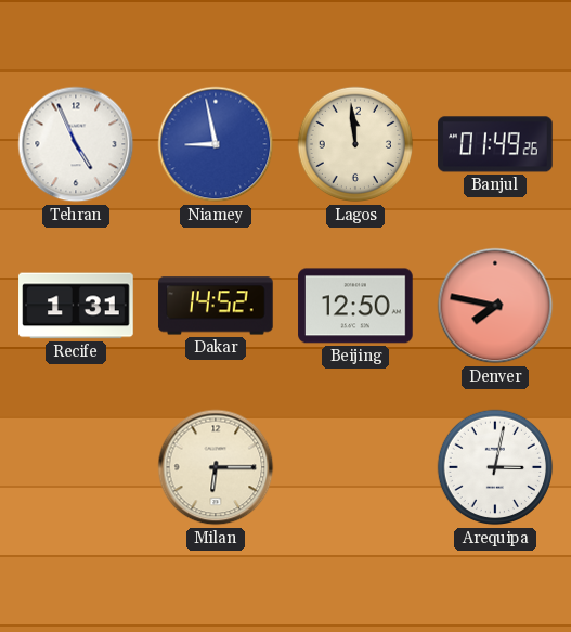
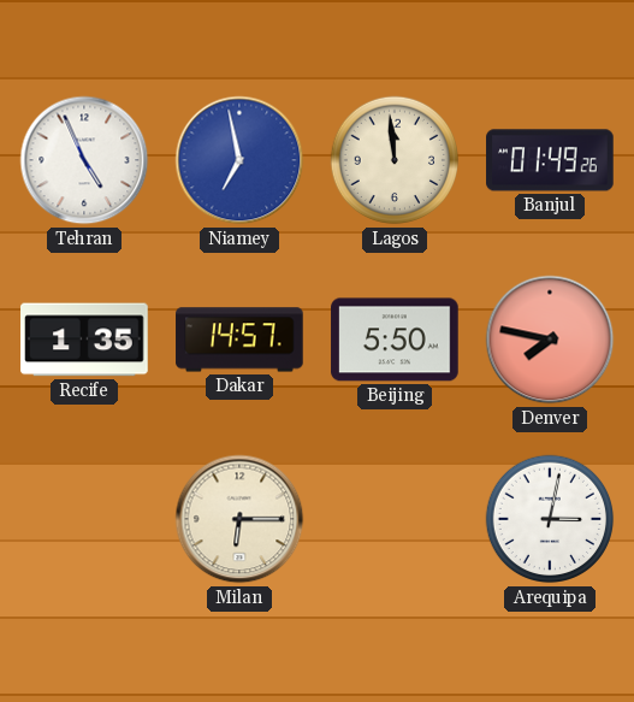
Niamey: 8:58 -> 6:58
Recife: 1:31 -> 1:35
Dakar: 14:52 -> 14:57
Beijing: 12:50 -> 5:50
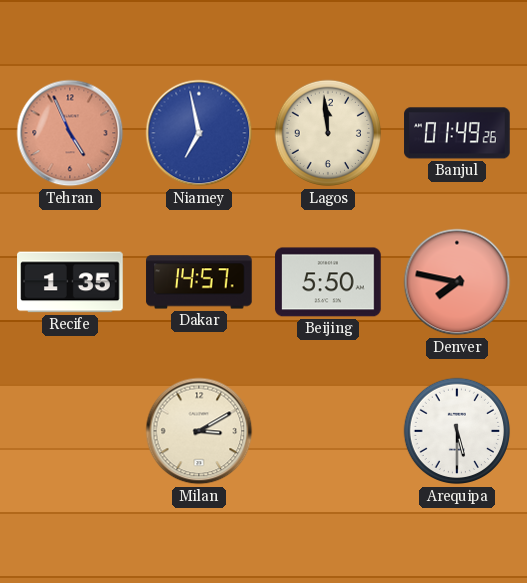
Tehran dial: white -> salmon
Milan: 6:15 -> 3:10
Arequipa: 3:02 -> 5:30
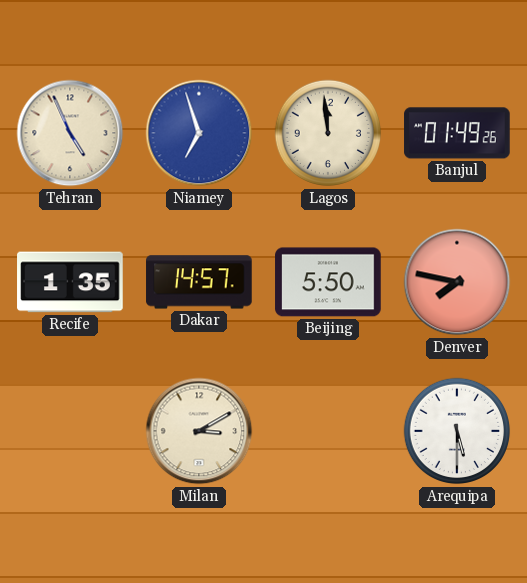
Tehran dial: salmon -> cream
Niamey: 6:58 -> 6:57
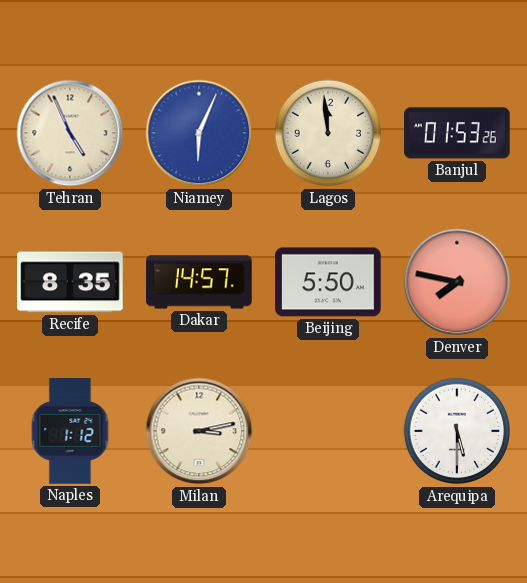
Niamey: 6:57 -> 6:04
Banjul: 01:49 -> 01:53
Recife: 1:35 -> 8:35
Naples: none -> 1:12
Milan: 3:10 -> 3:13
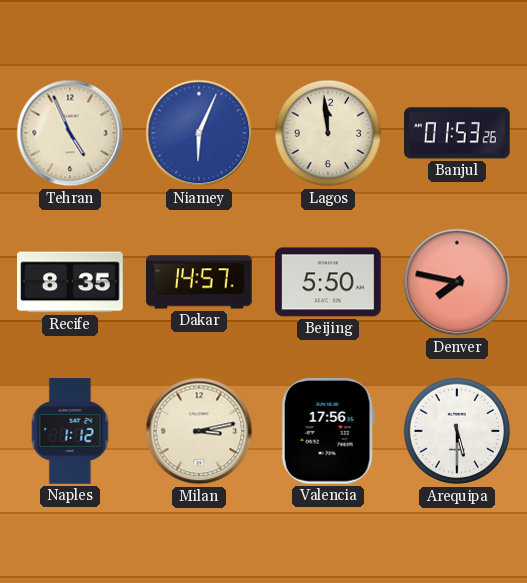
Valencia: none -> 17:56
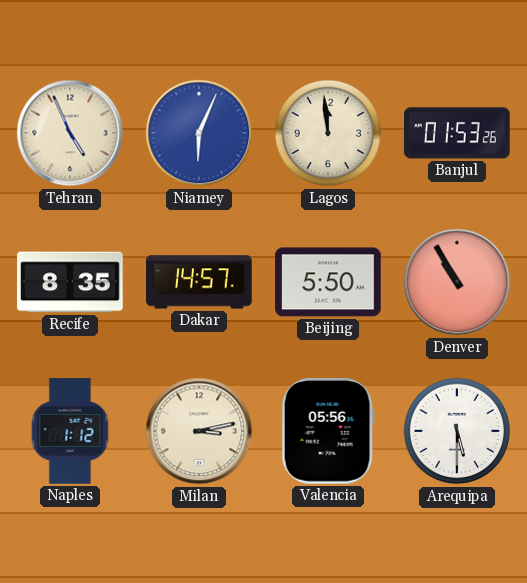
Denver: 7:47 -> 10:55
Valencia: 17:56 -> 05:56
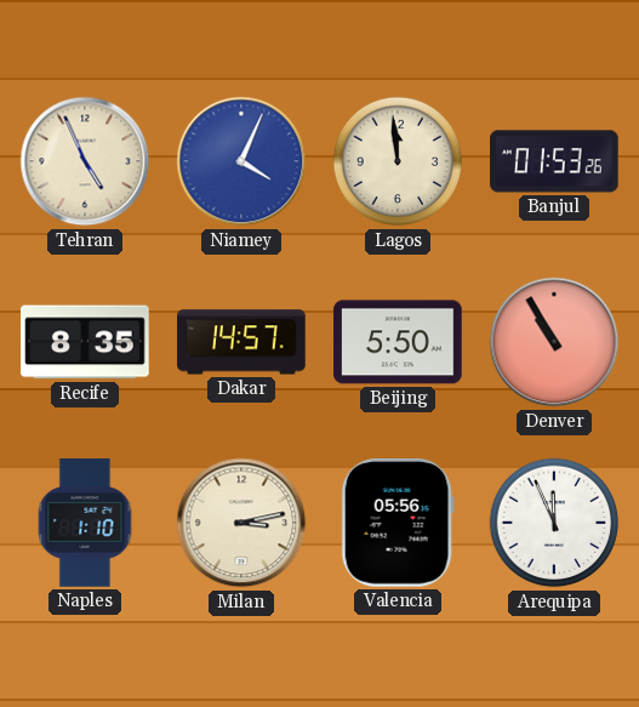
Niamey: 6:04 -> 4:04
Naples: 1:12 -> 1:10
Arequipa: 5:30 -> 11:56
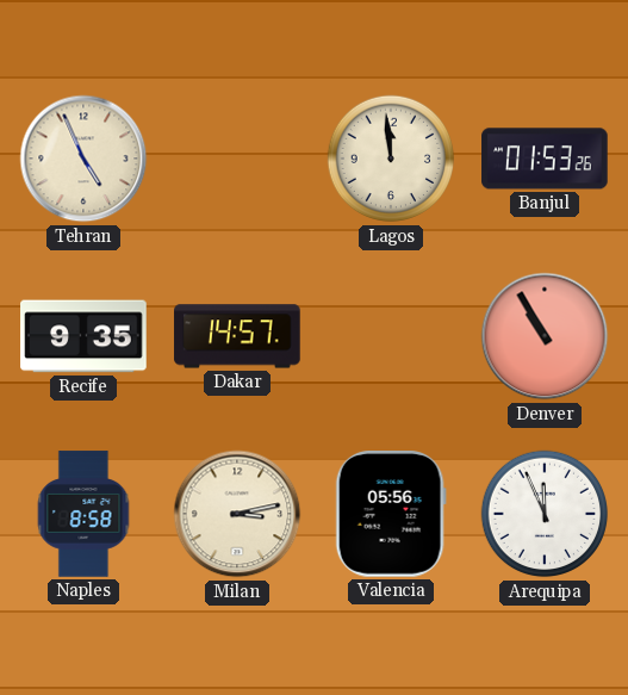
Niamey: 4:04 -> none
Recife: 8:35 -> 9:35
Beijing: 5:50 -> none
Naples: 1:10 -> 8:58
